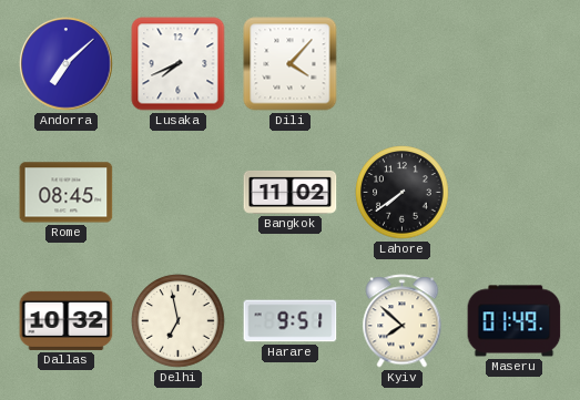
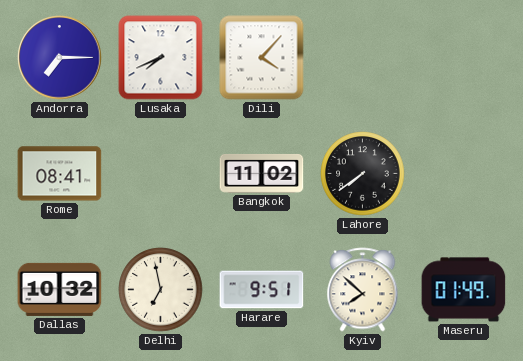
Andorra: 7:08 -> 7:15
Rome: 08:45 -> 08:41
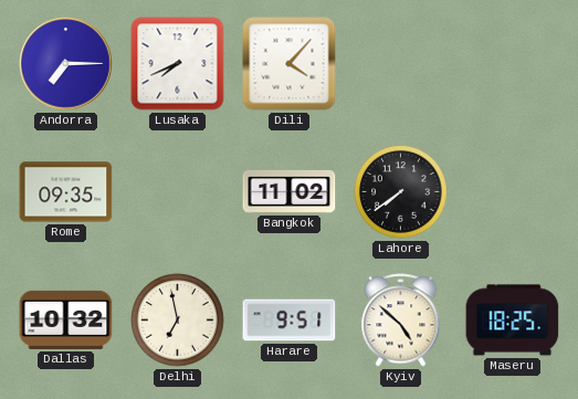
Rome: 08:41 -> 09:35
Kyiv: 7:52 -> 4:52
Maseru: 01:49 -> 18:25
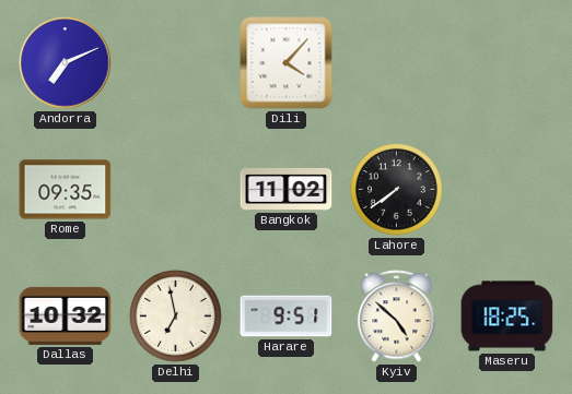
Andorra: 7:15 -> 7:11
Lusaka: 7:41 -> none
